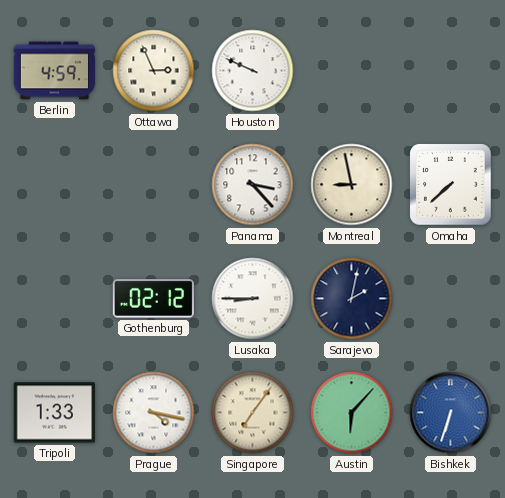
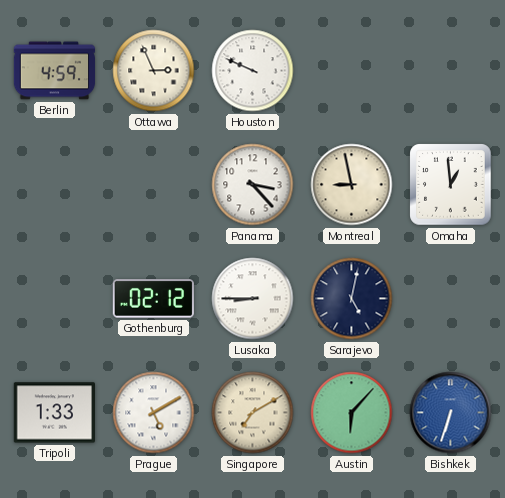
Omaha: 7:38 -> 12:59
Sarajevo: 2:02 -> 5:02
Prague: 4:17 -> 5:10
Singapore: 7:06 -> 7:10
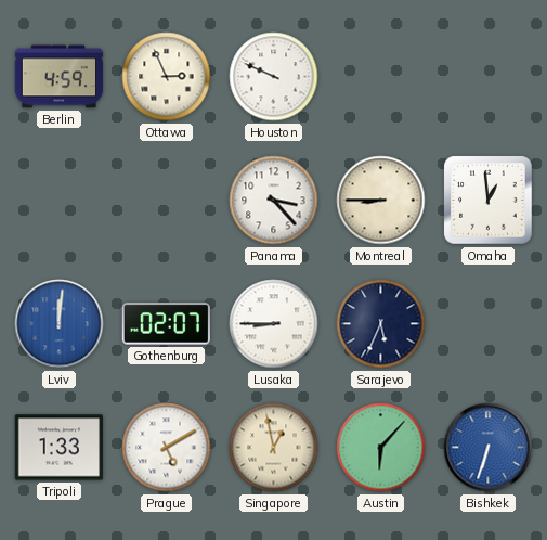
Montreal: 8:58 -> 8:45
Lviv: none -> 12:01
Gothenburg: 02:12 -> 02:07
Sarajevo: 5:02 -> 5:34
Singapore: 7:10 -> 12:58
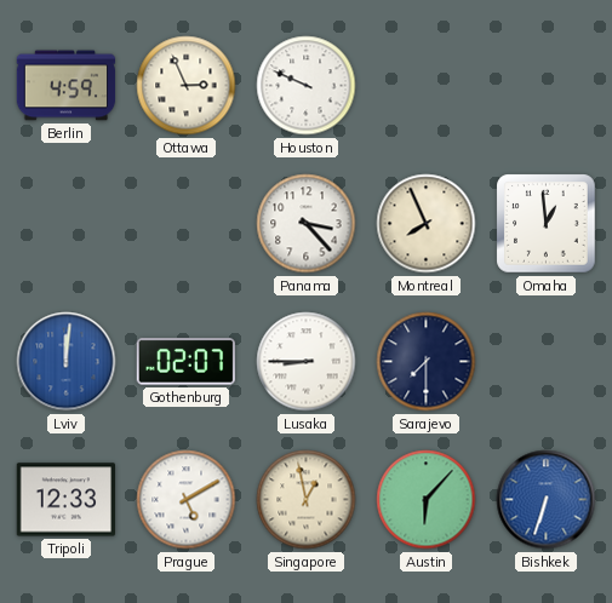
Montreal: 8:45 -> 7:56
Sarajevo: 5:34 -> 7:30
Tripoli: 1:33 -> 12:33
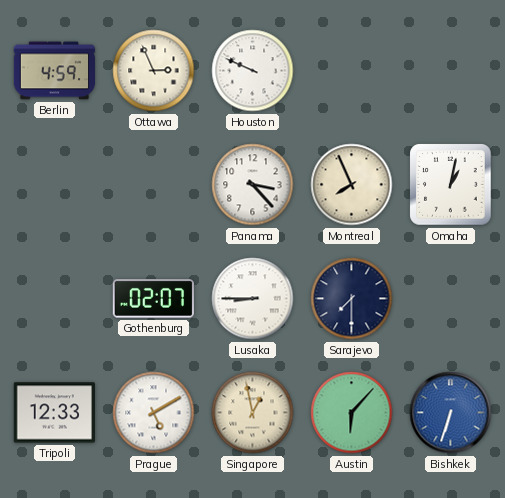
Omaha: 12:59 -> 1:02
Lviv: 12:01 -> none
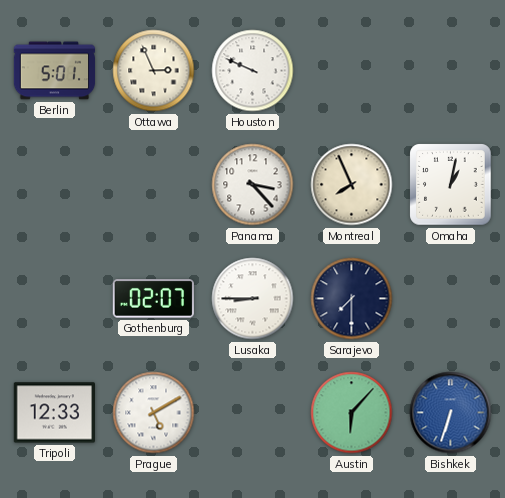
Berlin: 4:59 -> 5:01
Singapore: 12:58 -> none
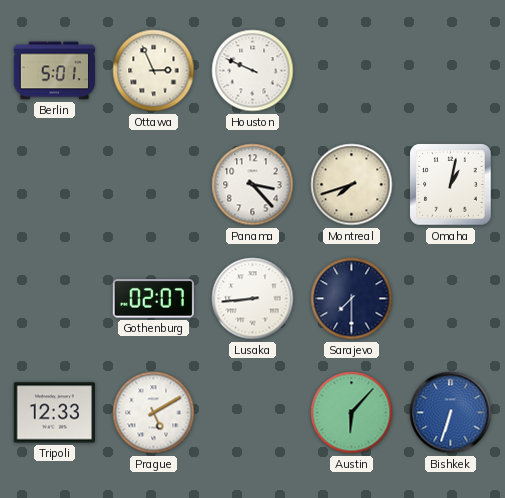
Montreal: 7:56 -> 7:42
Lusaka: 8:45 -> 8:44
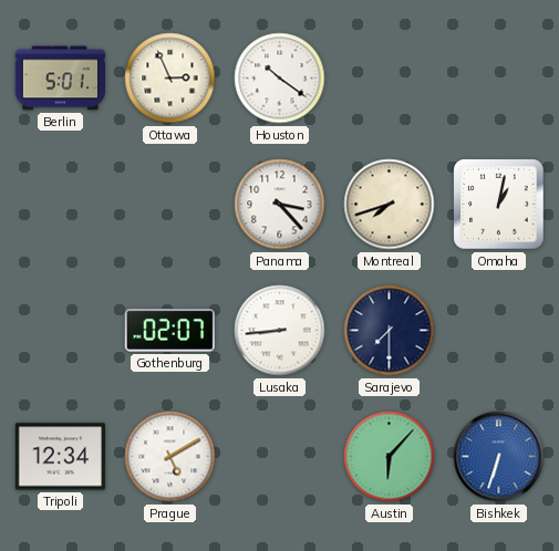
Houston: 9:49 -> 10:21
Tripoli: 12:33 -> 12:34
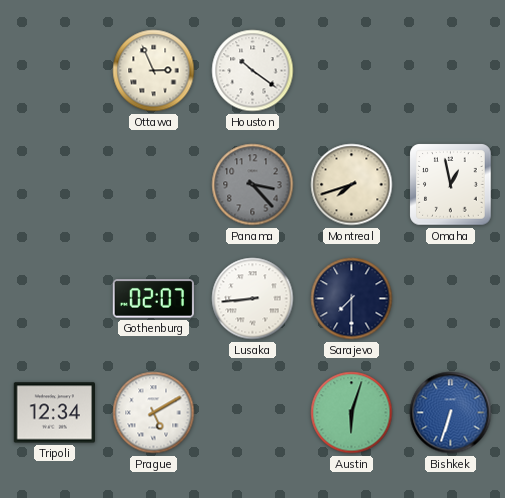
Berlin: 5:01 -> none
Panama dial: white -> grey
Omaha: 1:02 -> 12:58
Austin: 6:07 -> 6:03
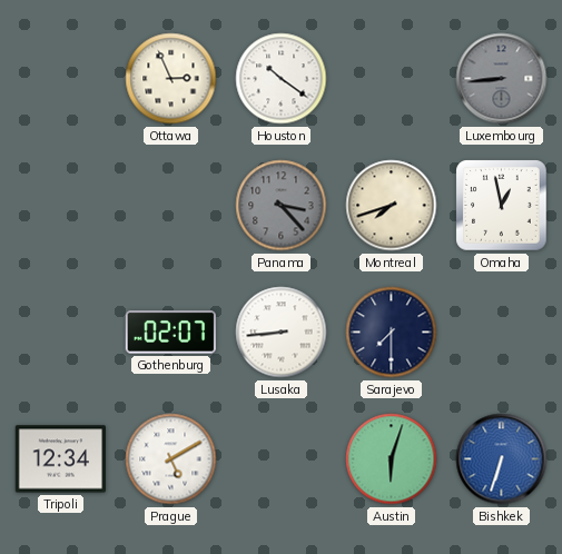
Luxembourg: none -> 8:44
